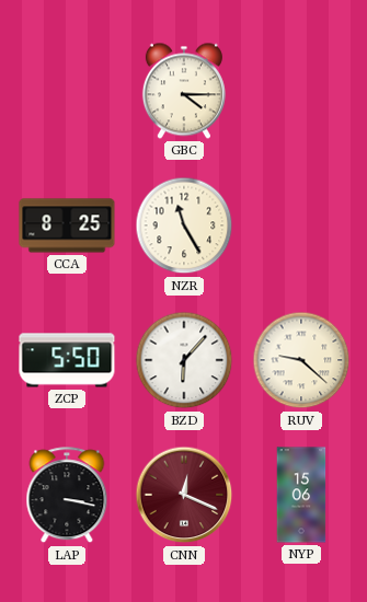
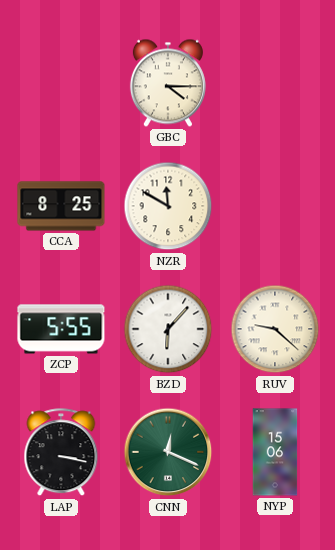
NZR: 11:25 -> 11:50
ZCP: 5:50 -> 5:55
CNN dial: burgundy -> green
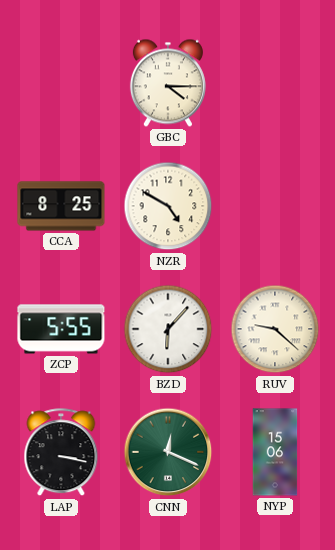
NZR: 11:50 -> 4:50
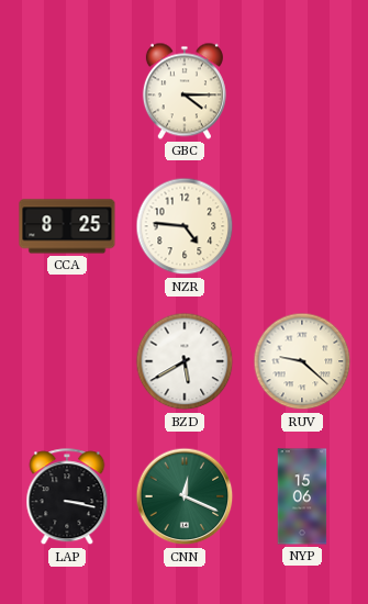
NZR: 4:50 -> 4:46
ZCP: 5:55 -> none
BZD: 6:07 -> 5:40
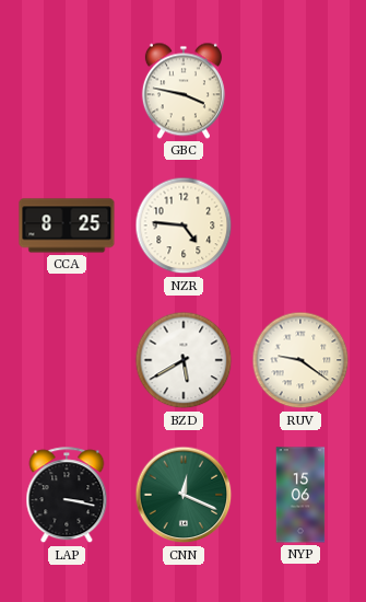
GBC: 4:15 -> 3:47
RUV: 9:22 -> 9:21
